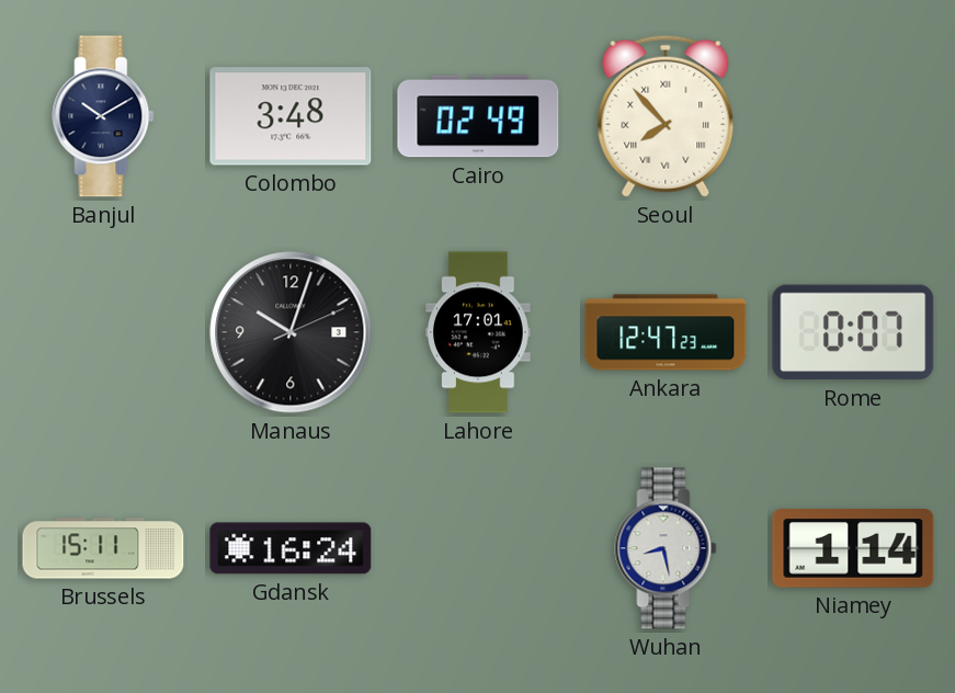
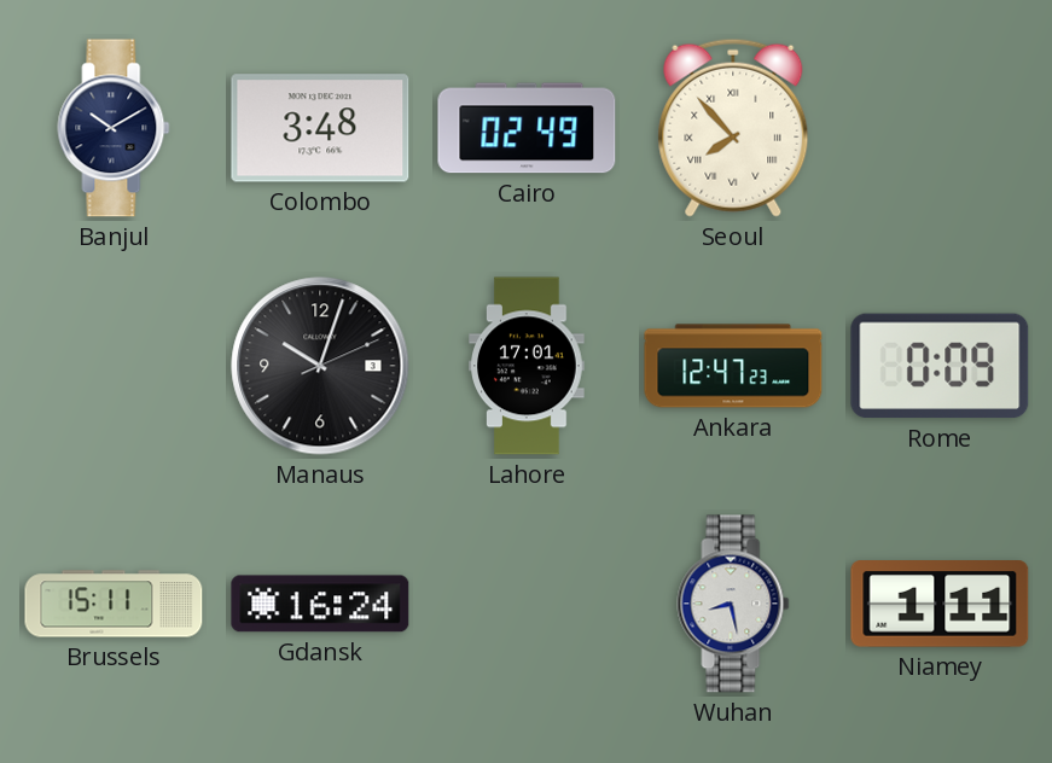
Rome: 0:07 -> 0:09
Niamey: 1:14 -> 1:11
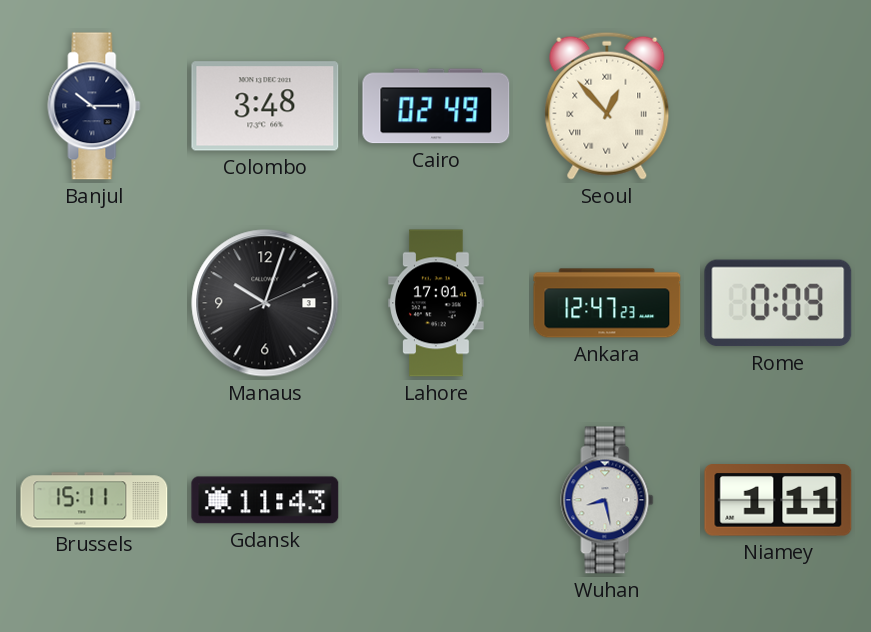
Banjul: 10:10 -> 10:15
Seoul: 7:53 -> 12:53
Gdansk: 16:24 -> 11:43
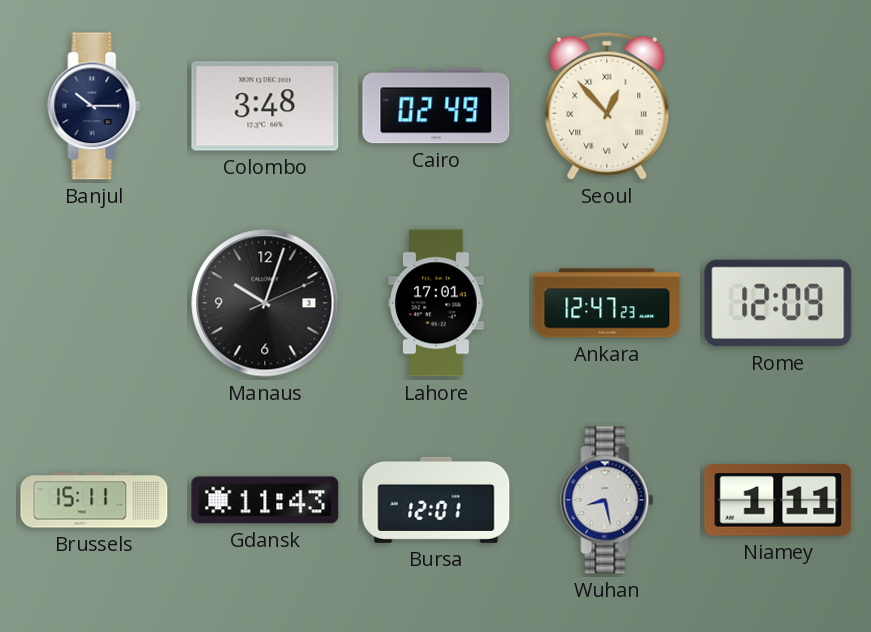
Rome: 0:09 -> 12:09
Bursa: none -> 12:01
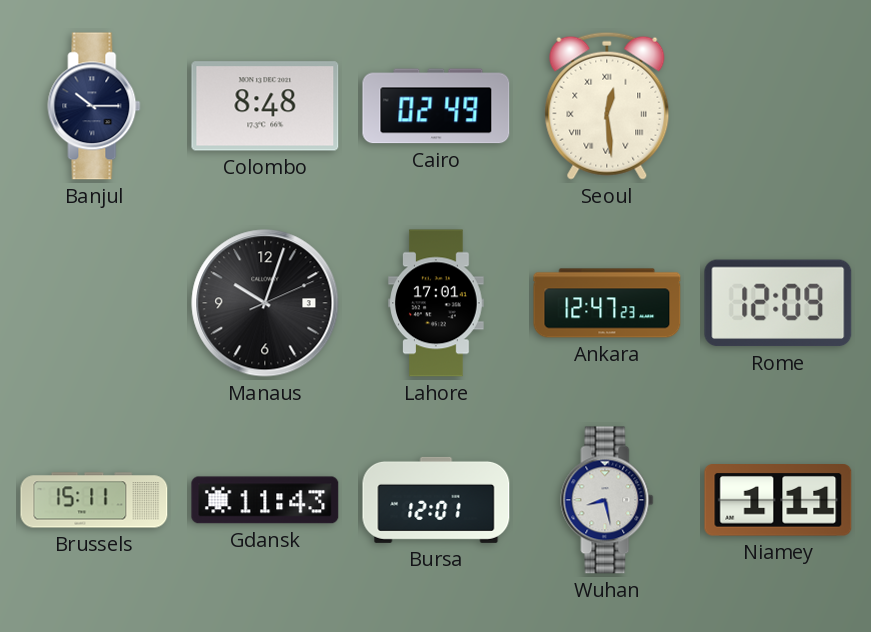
Colombo: 3:48 -> 8:48
Seoul: 12:53 -> 12:29
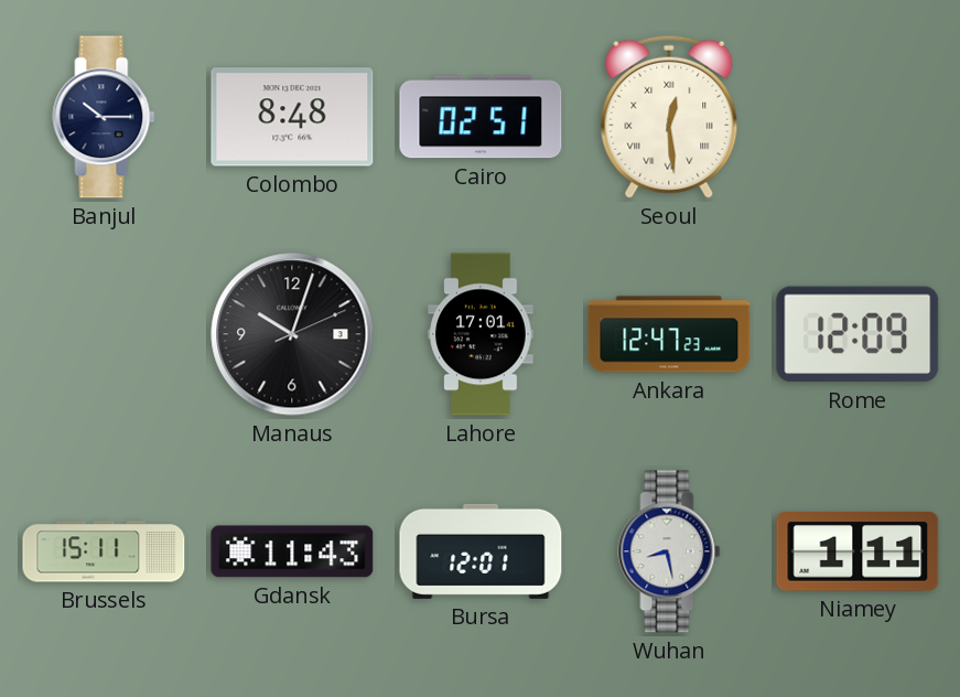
Cairo: 02:49 -> 02:51
